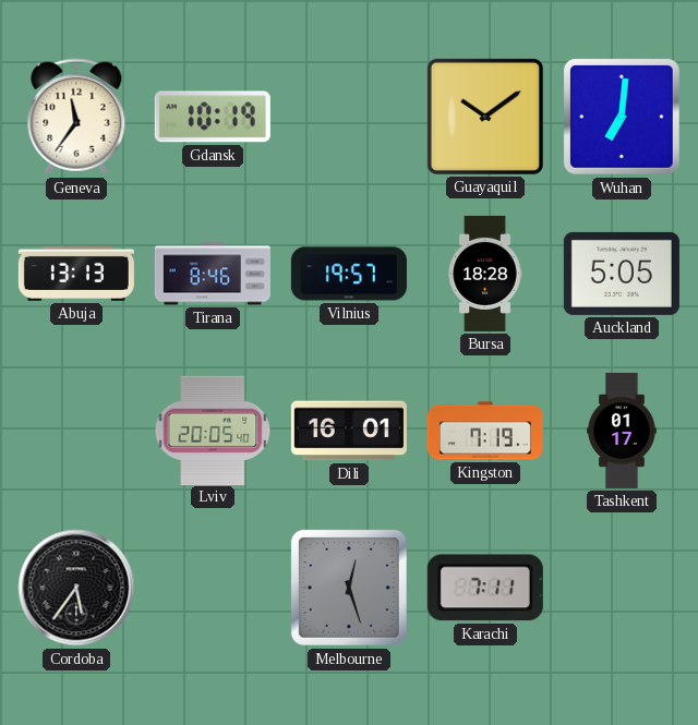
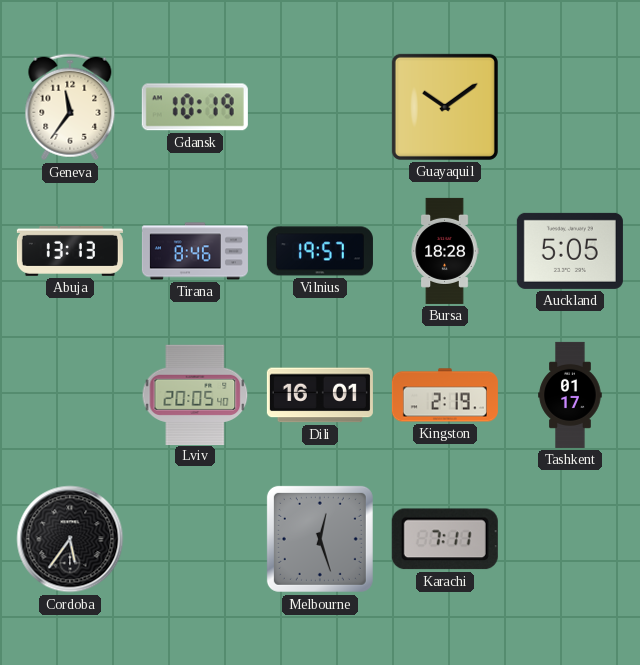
Wuhan: 7:01 -> none
Kingston: 7:19 -> 2:19
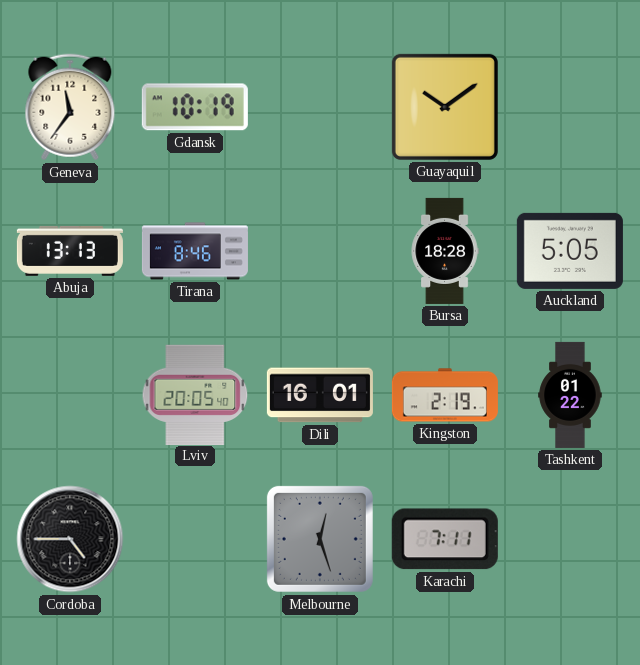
Vilnius: 19:57 -> none
Tashkent: 01:17 -> 01:22
Cordoba: 5:36 -> 4:45
